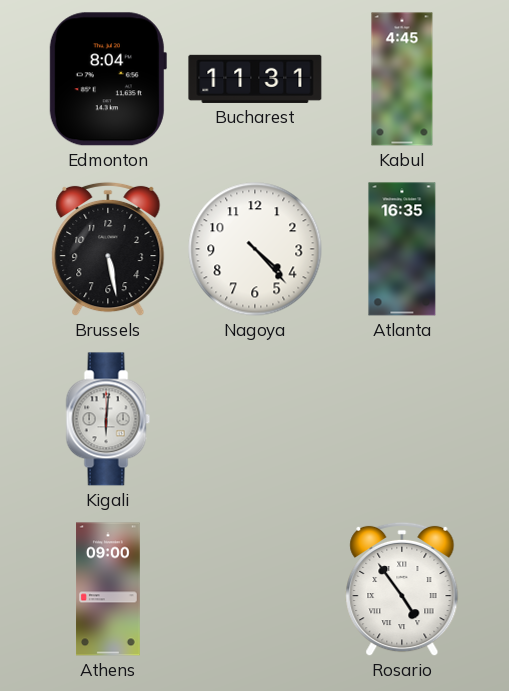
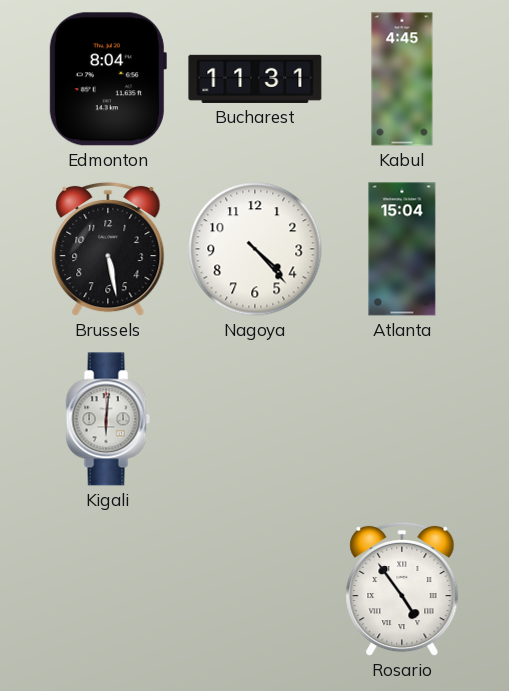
Atlanta: 16:35 -> 15:04
Athens: 09:00 -> none
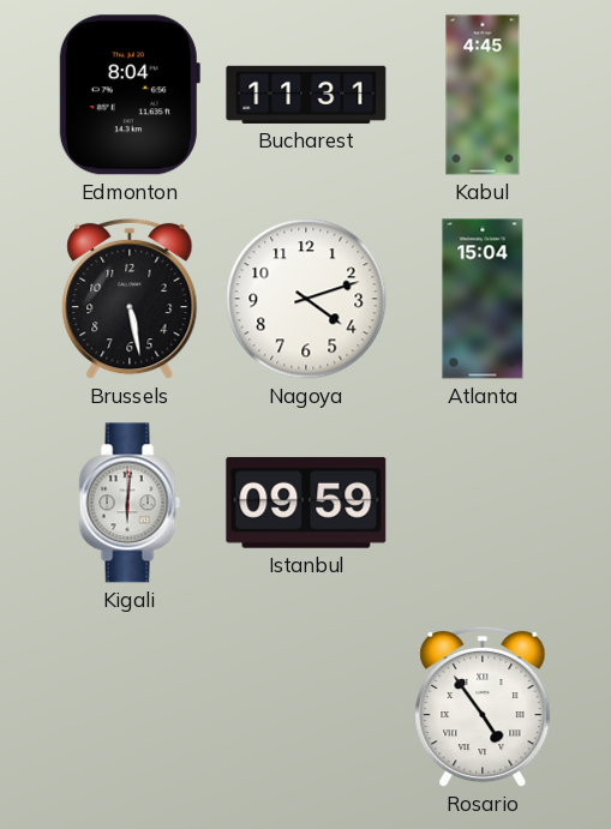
Nagoya: 4:23 -> 4:12
Istanbul: none -> 09:59
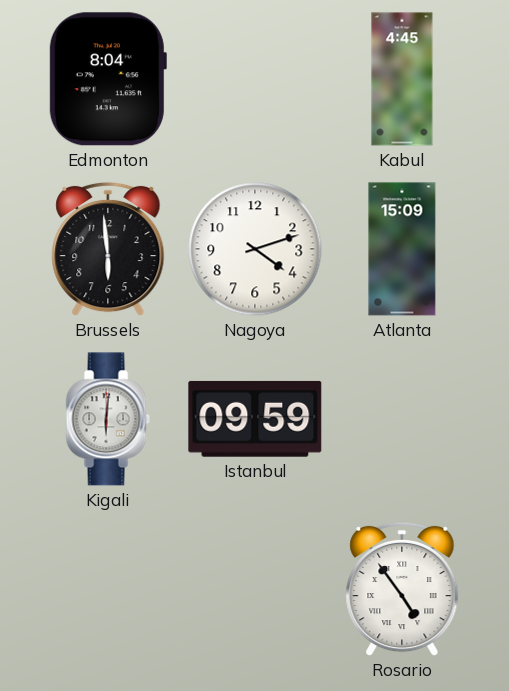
Bucharest: 11:31 -> none
Brussels: 5:28 -> 5:59
Atlanta: 15:04 -> 15:09
